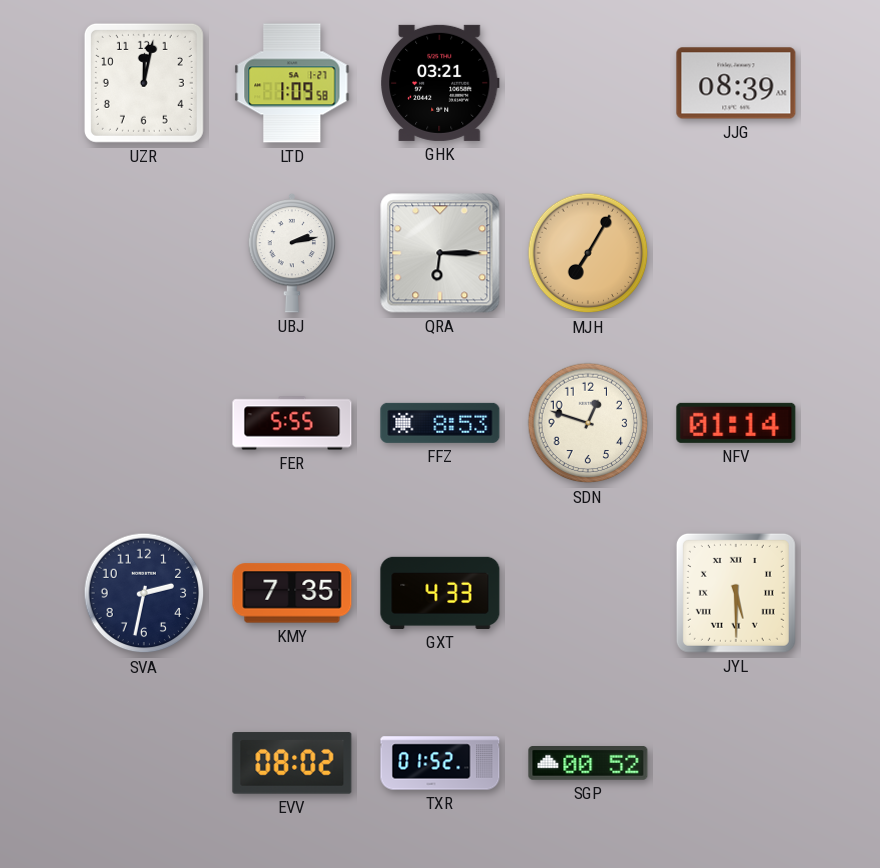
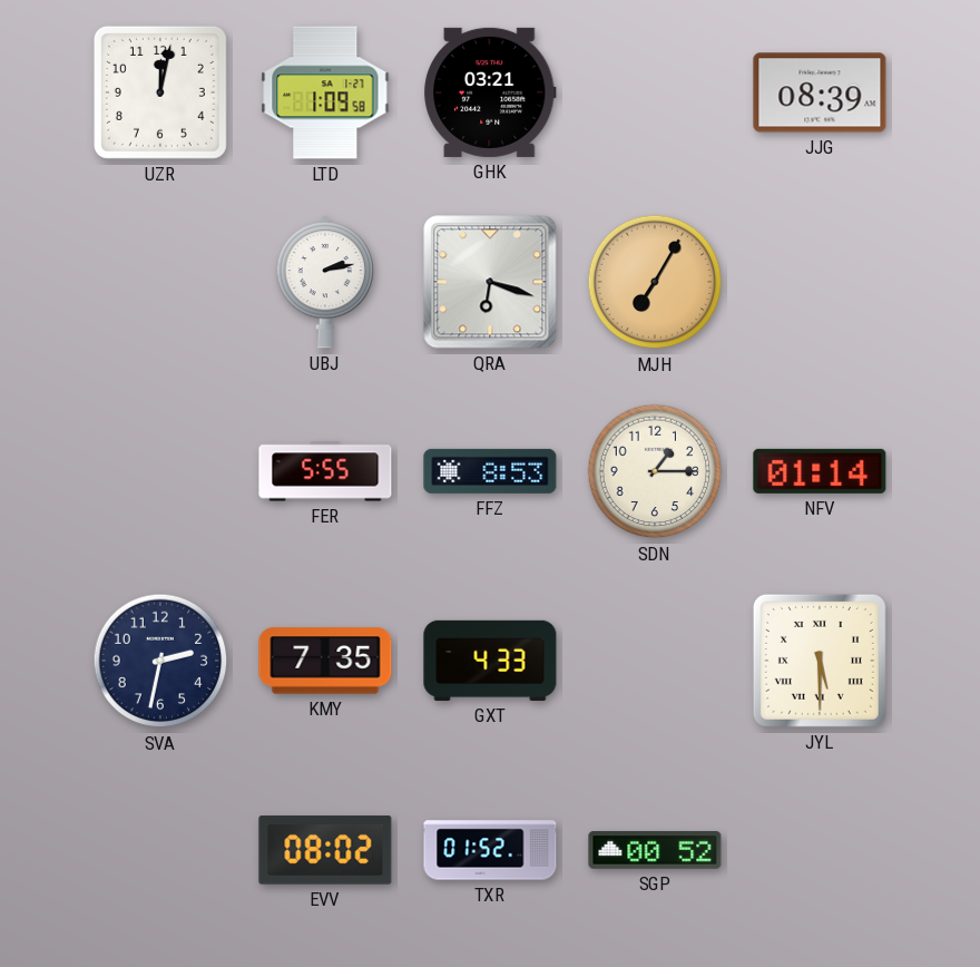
QRA: 6:15 -> 6:18
SDN: 12:48 -> 1:15
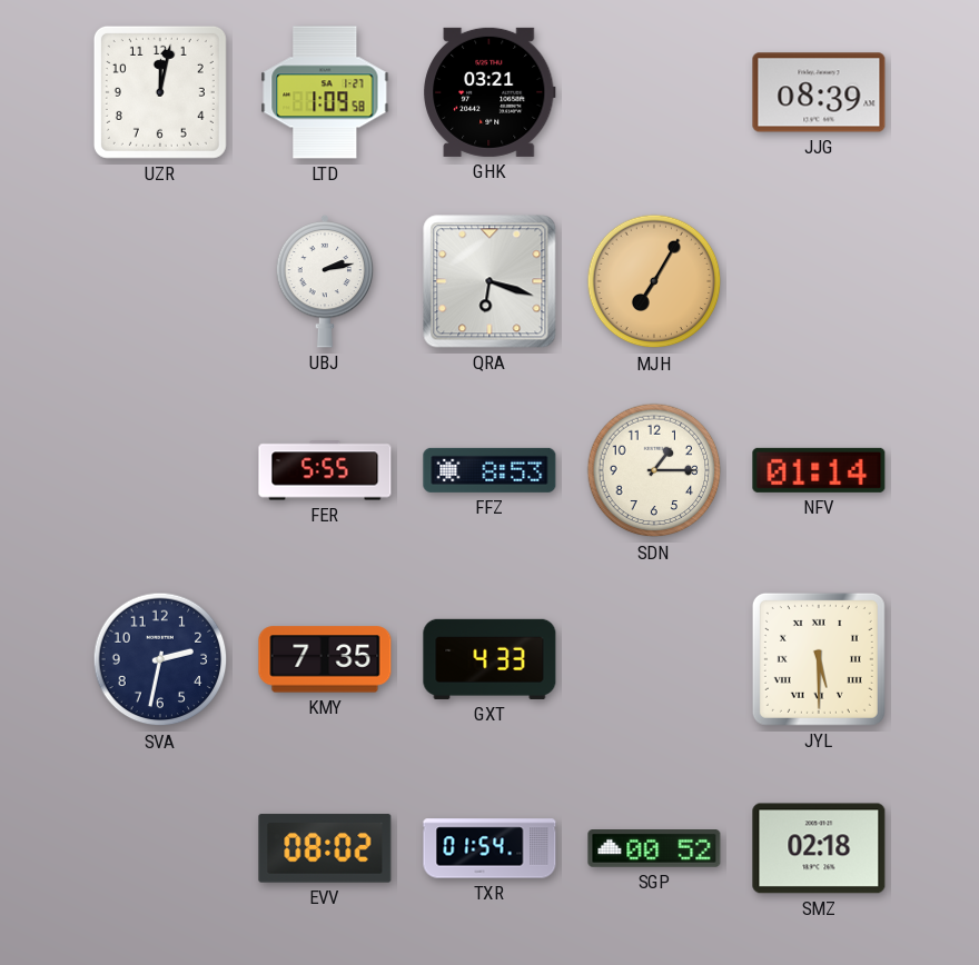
TXR: 01:52 -> 01:54
SMZ: none -> 02:18
